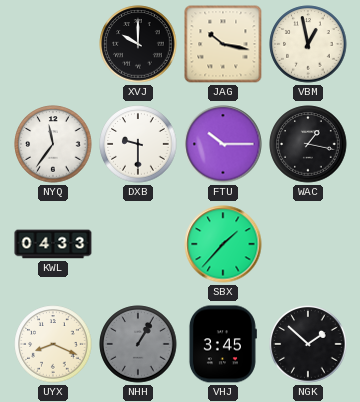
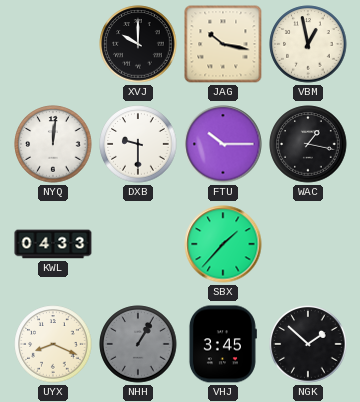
NYQ: 11:36 -> 12:01
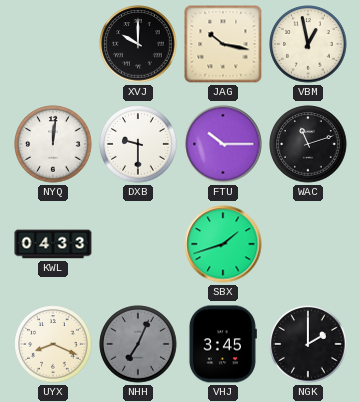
WAC: 1:17 -> 11:12
SBX: 1:37 -> 1:42
NHH: 1:05 -> 7:04
NGK: 1:52 -> 2:00
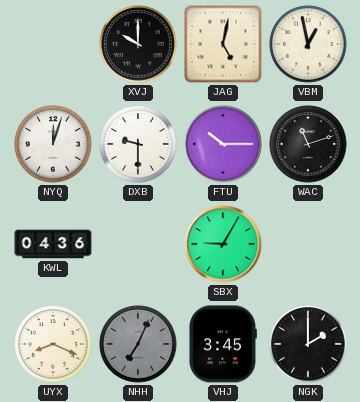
JAG: 10:17 -> 5:02
NYQ: 12:01 -> 12:03
KWL: 04:33 -> 04:36
SBX: 1:42 -> 9:05
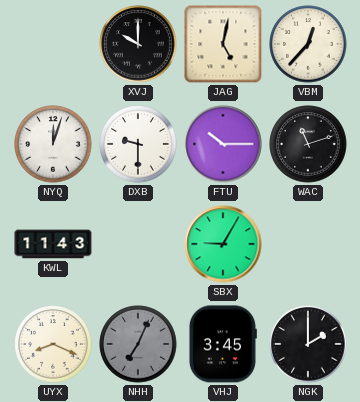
VBM: 12:58 -> 12:37
KWL: 04:36 -> 11:43
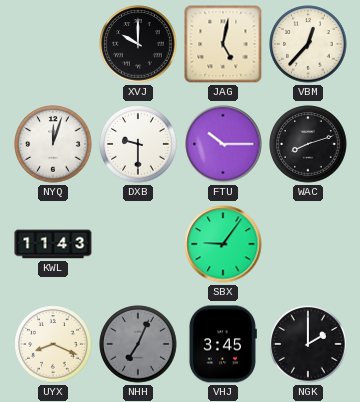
WAC: 11:12 -> 8:12
SBX: 9:05 -> 9:06
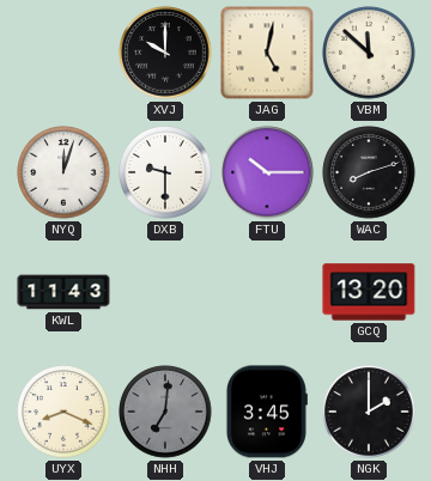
VBM: 12:37 -> 11:52
SBX: 9:06 -> none
GCQ: none -> 13:20
NHH: 7:04 -> 7:01
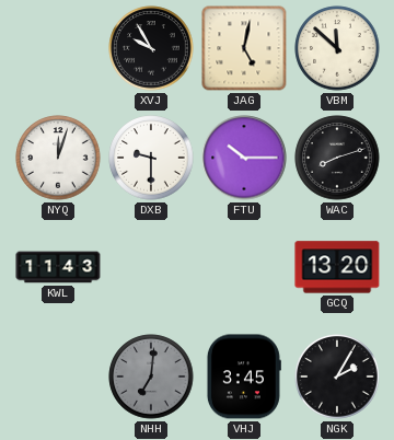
XVJ: 10:00 -> 9:55
UYX: 8:19 -> none
NGK: 2:00 -> 2:05
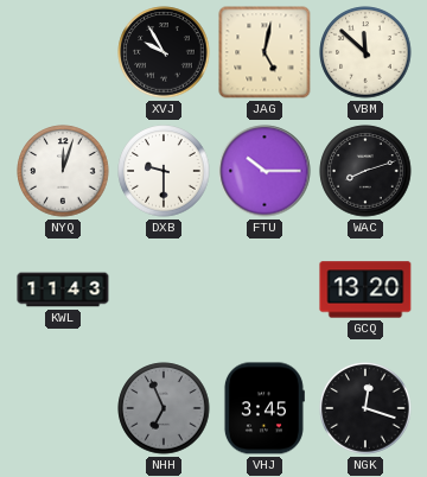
NHH: 7:01 -> 6:56
NGK: 2:05 -> 12:18
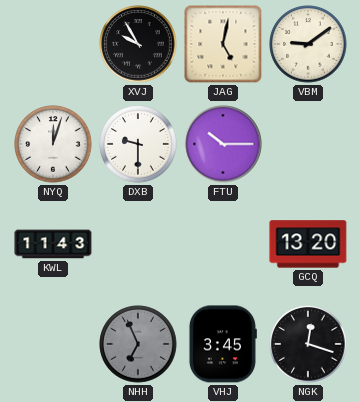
VBM: 11:52 -> 9:09
WAC: 8:12 -> none
